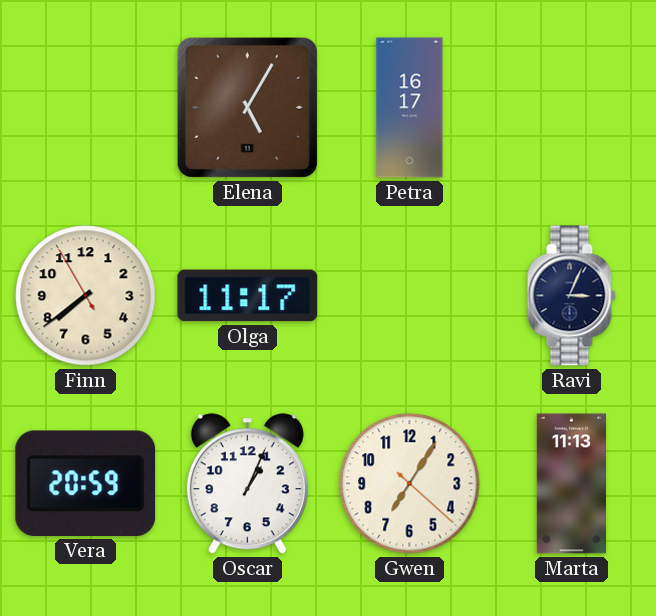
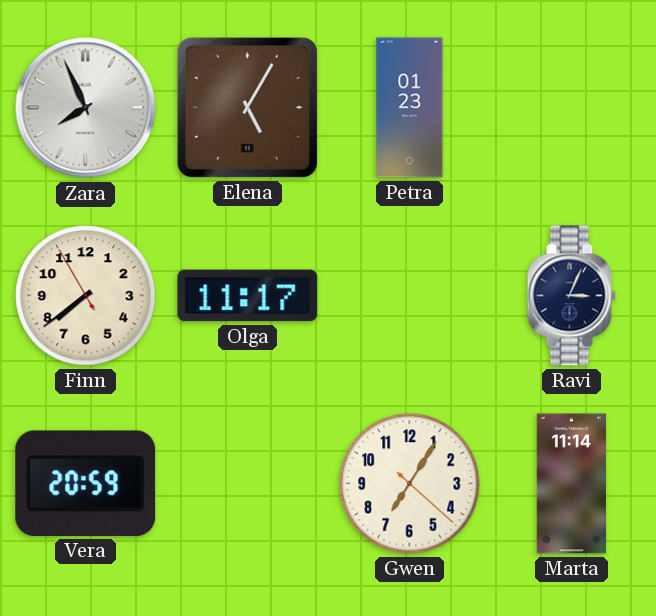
Zara: none -> 7:56
Petra: 16:17 -> 01:23
Oscar: 1:04 -> none
Marta: 11:13 -> 11:14
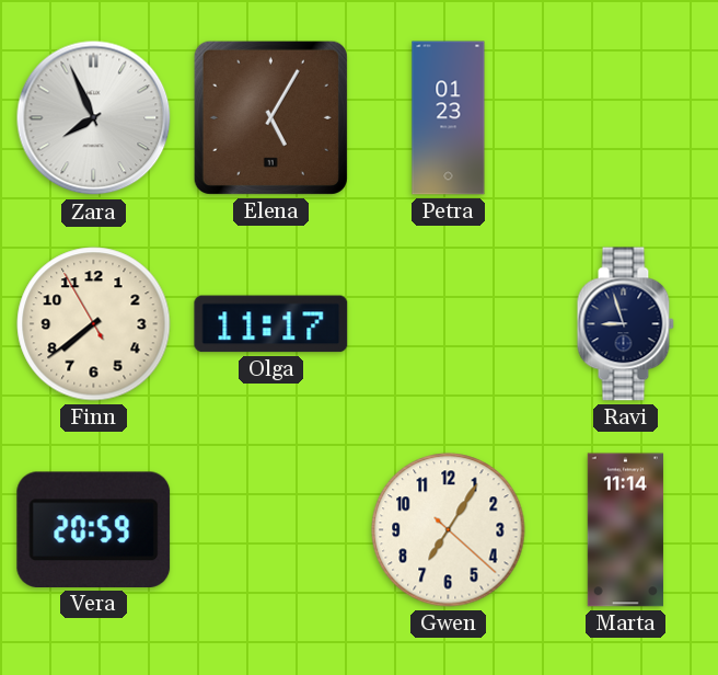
Ravi: 3:04 -> 8:57
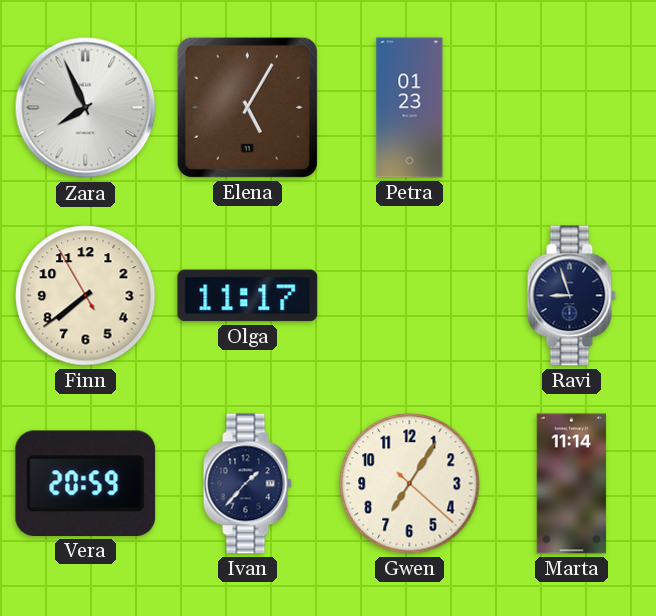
Ivan: none -> 1:37
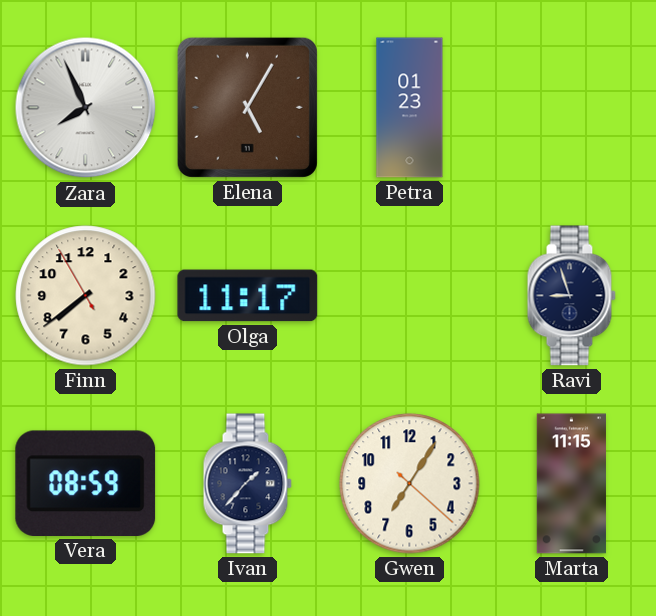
Vera: 20:59 -> 08:59
Marta: 11:14 -> 11:15
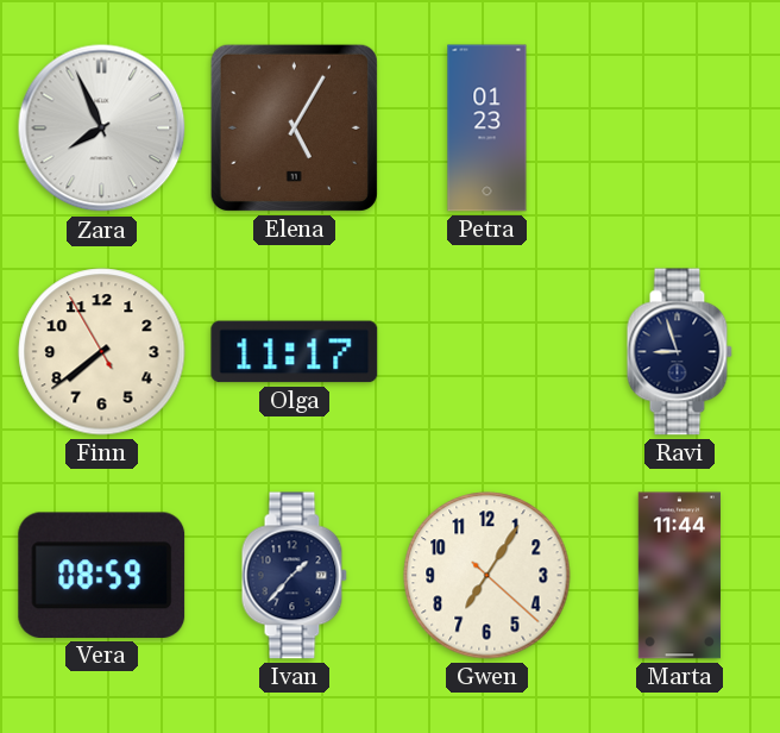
Marta: 11:15 -> 11:44
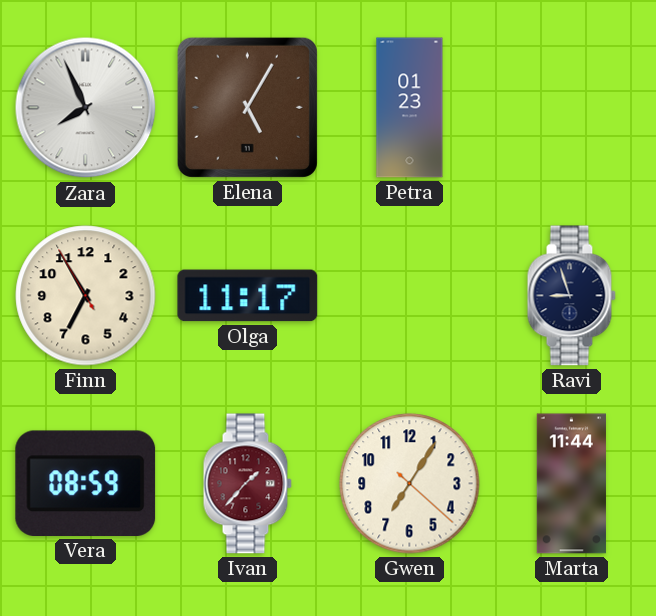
Finn: 7:38 -> 6:54
Ivan dial: navy -> burgundy
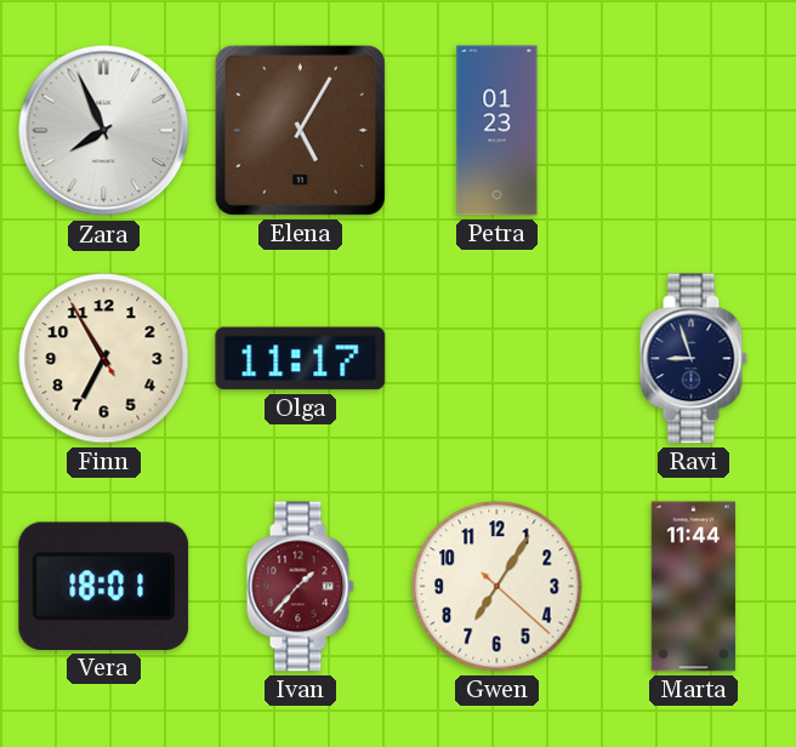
Vera: 08:59 -> 18:01
